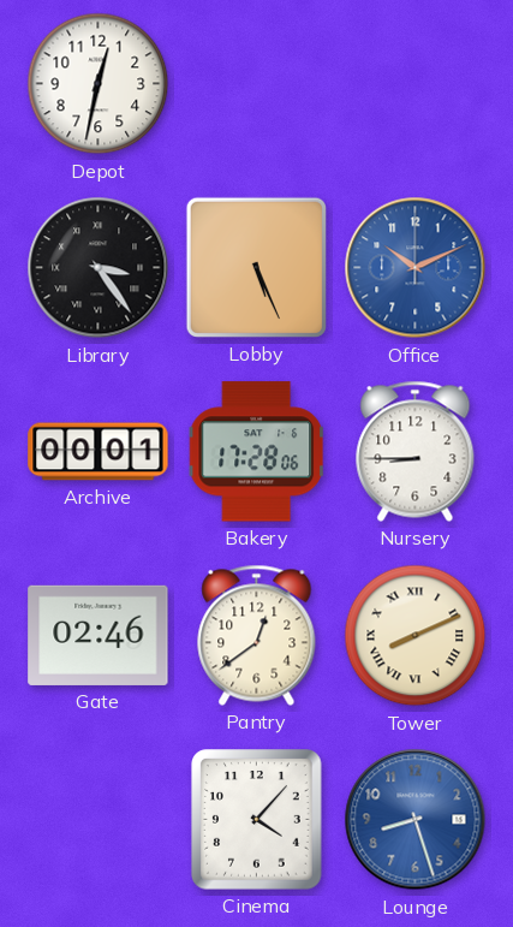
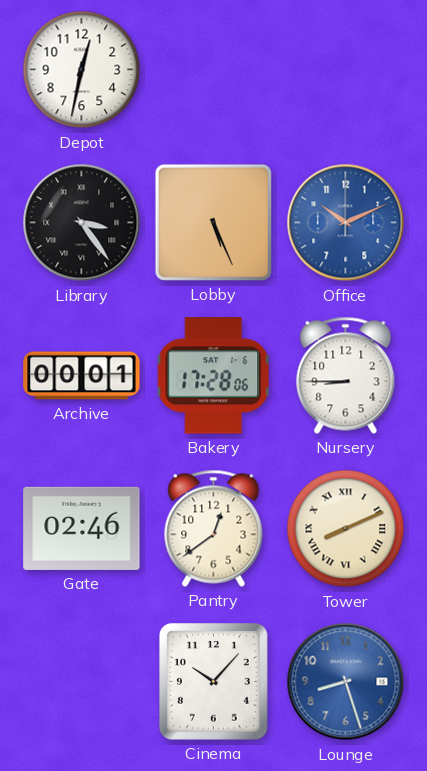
Cinema: 4:07 -> 10:07
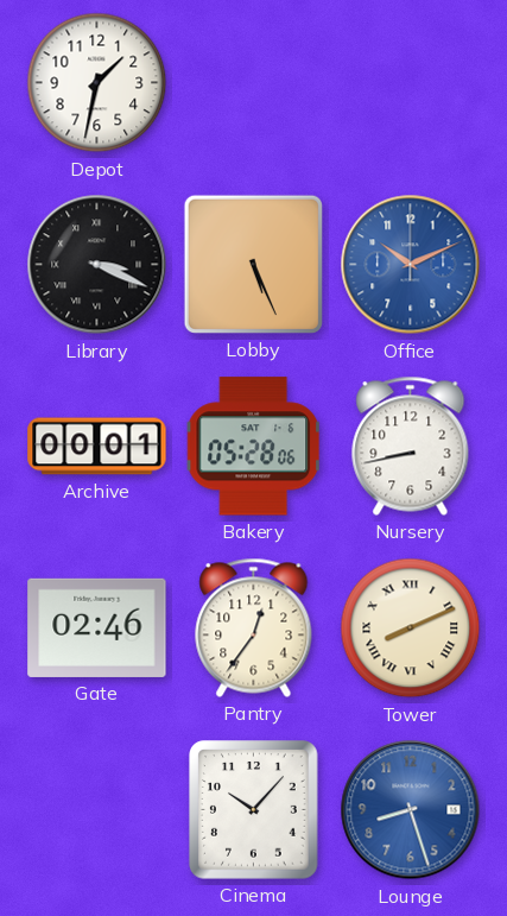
Depot: 12:32 -> 1:32
Library: 3:24 -> 3:19
Bakery: 17:28 -> 05:28
Nursery: 8:45 -> 8:43
Pantry: 12:39 -> 12:36
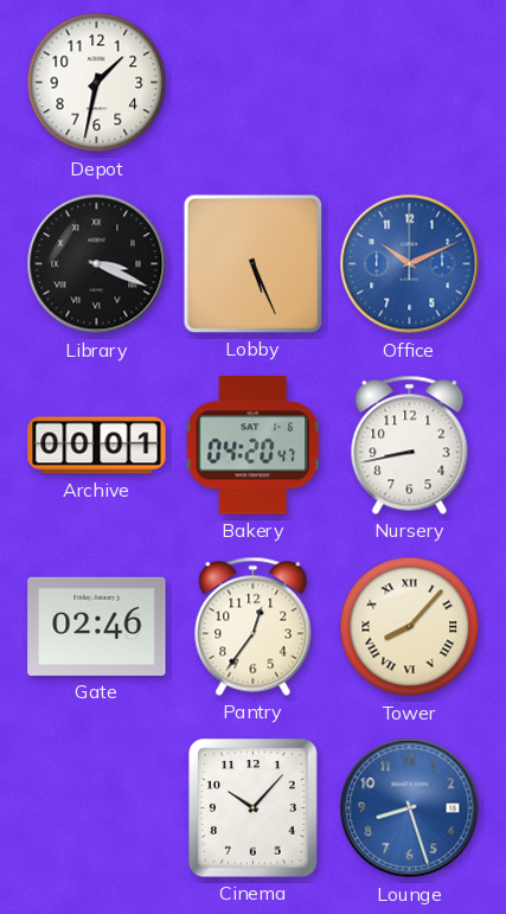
Bakery: 05:28 -> 04:20
Tower: 8:11 -> 8:07
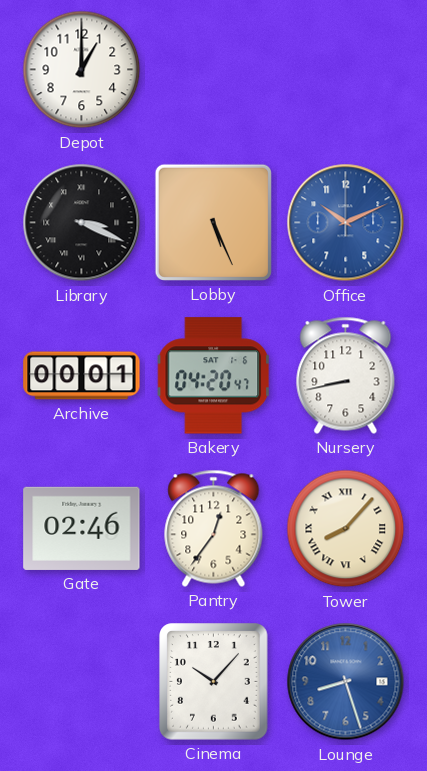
Depot: 1:32 -> 1:00
